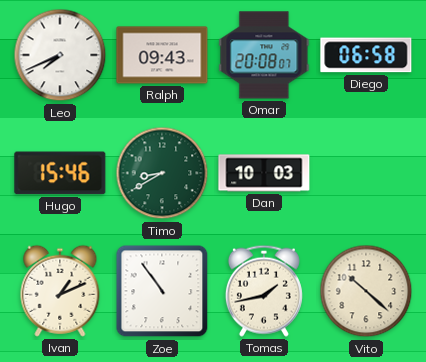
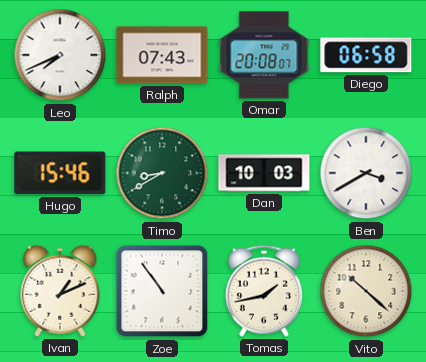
Ralph: 09:43 -> 07:43
Ben: none -> 3:40
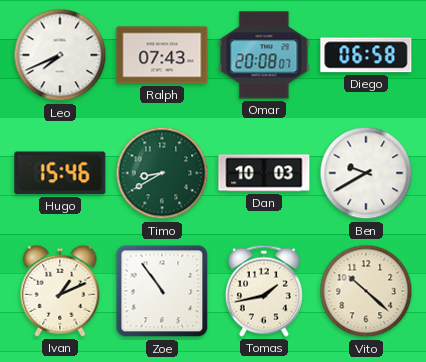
Ben: 3:40 -> 9:40
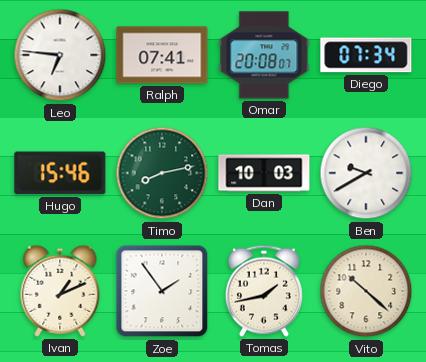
Leo: 7:41 -> 6:46
Ralph: 07:43 -> 07:41
Diego: 06:58 -> 07:34
Timo: 8:40 -> 8:13
Zoe: 10:54 -> 1:54
